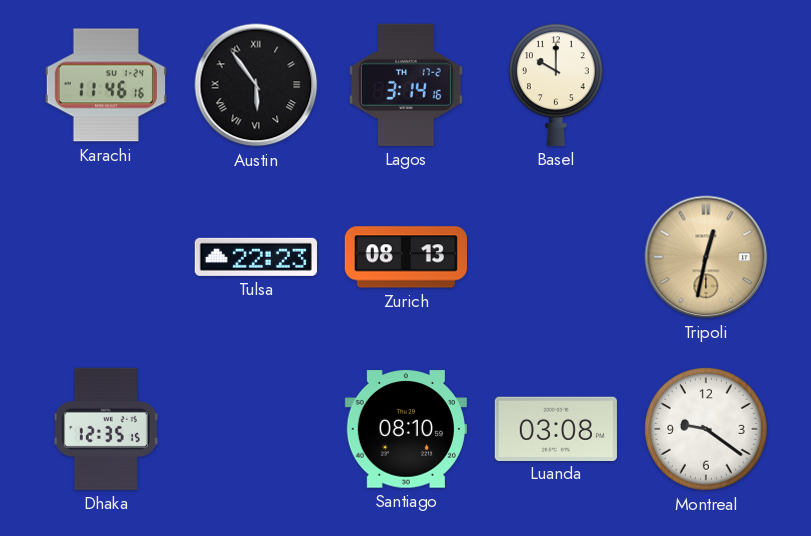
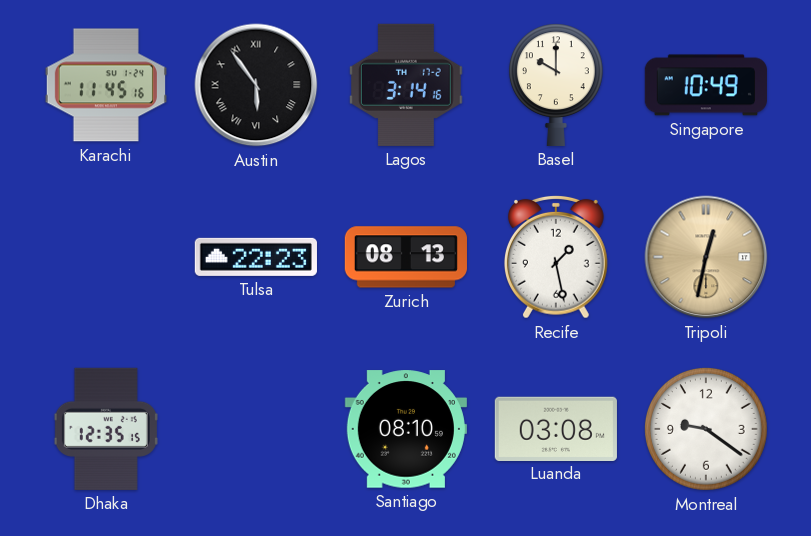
Karachi: 11:46 -> 11:45
Singapore: none -> 10:49
Recife: none -> 1:28
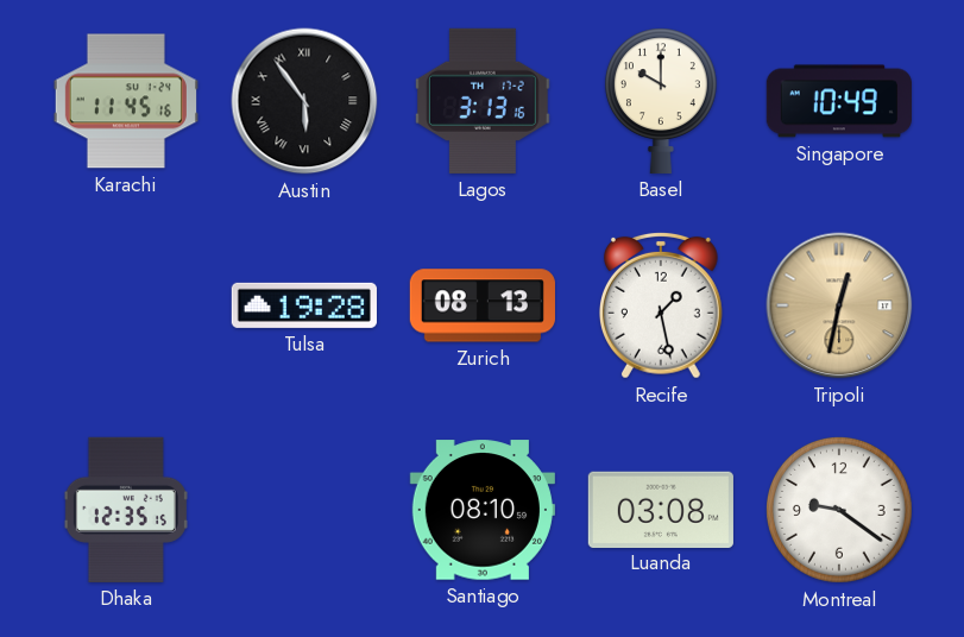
Lagos: 3:14 -> 3:13
Tulsa: 22:23 -> 19:28
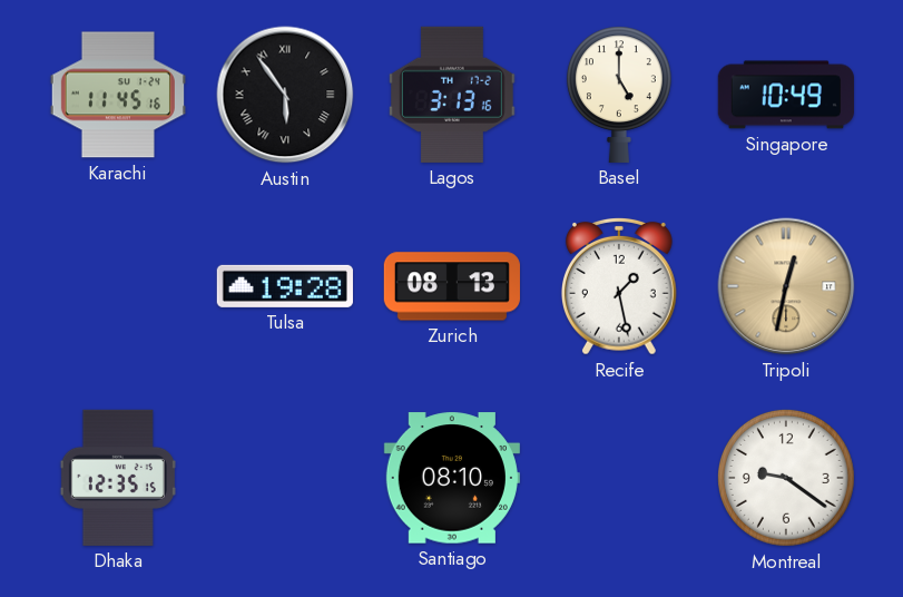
Basel: 10:00 -> 5:00
Luanda: 03:08 -> none
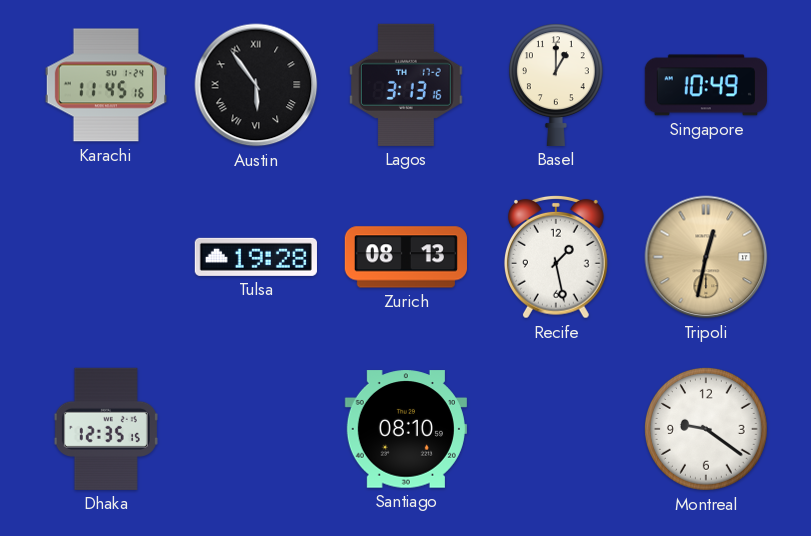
Basel: 5:00 -> 1:00
